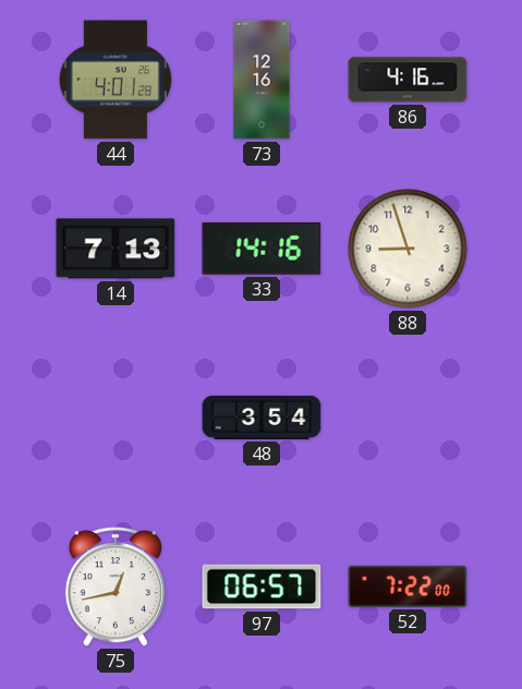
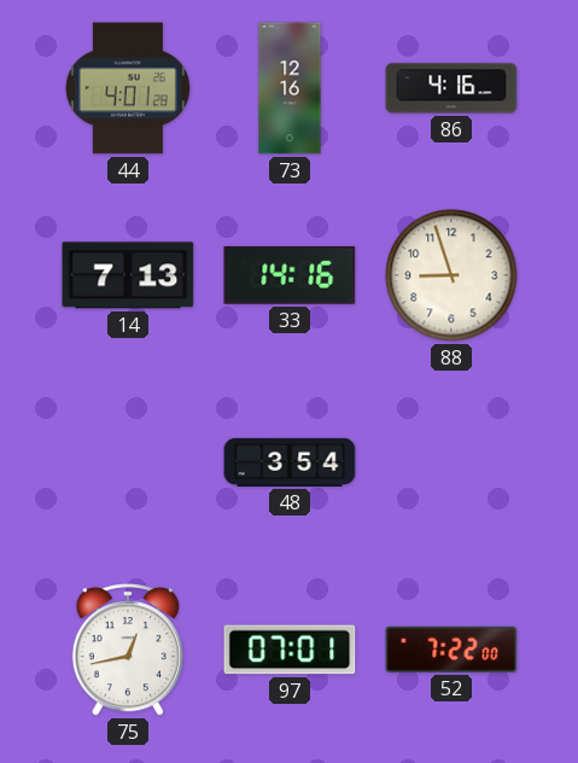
97: 06:57 -> 07:01
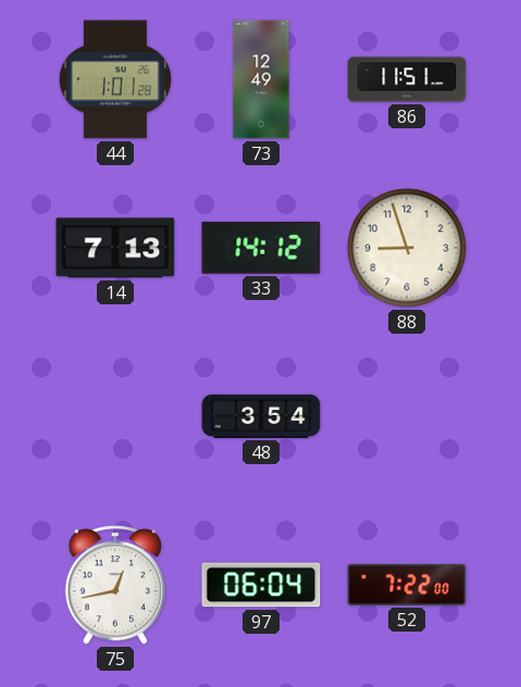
44: 4:01 -> 1:01
73: 12:16 -> 12:49
86: 4:16 -> 11:51
33: 14:16 -> 14:12
97: 07:01 -> 06:04
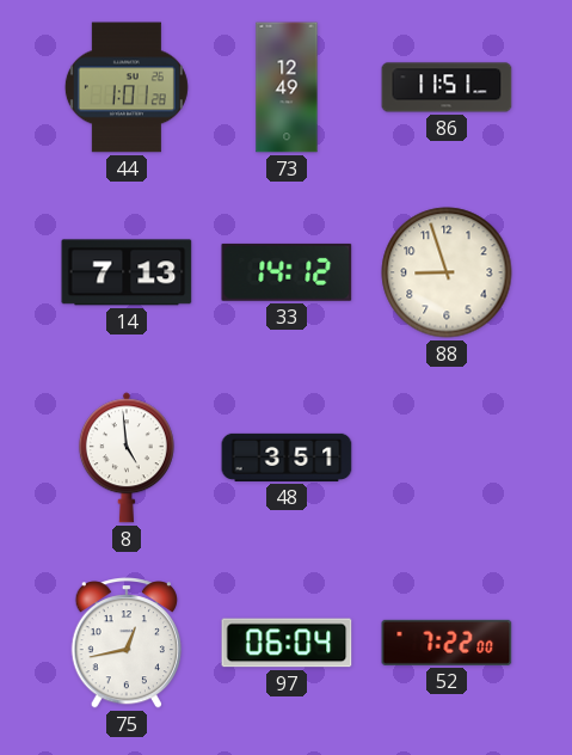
8: none -> 4:59
48: 3:54 -> 3:51
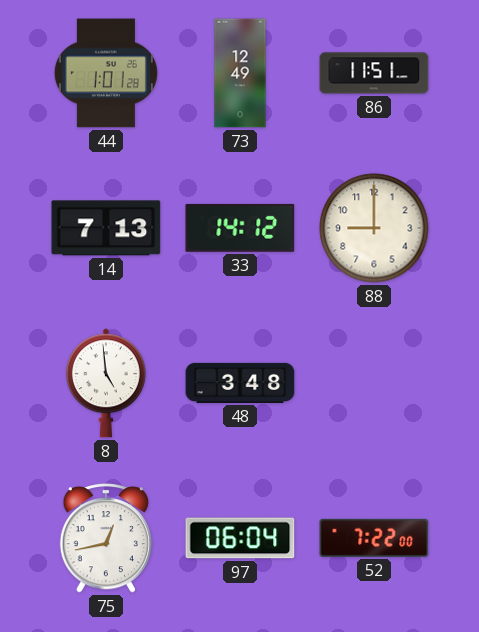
88: 8:57 -> 9:00
48: 3:51 -> 3:48
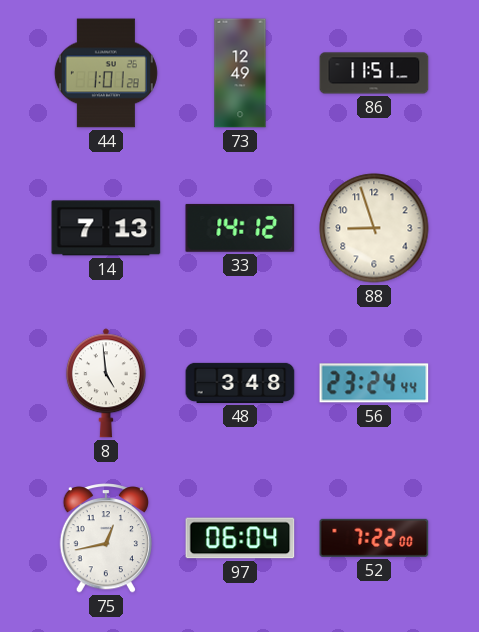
88: 9:00 -> 8:57
56: none -> 23:24
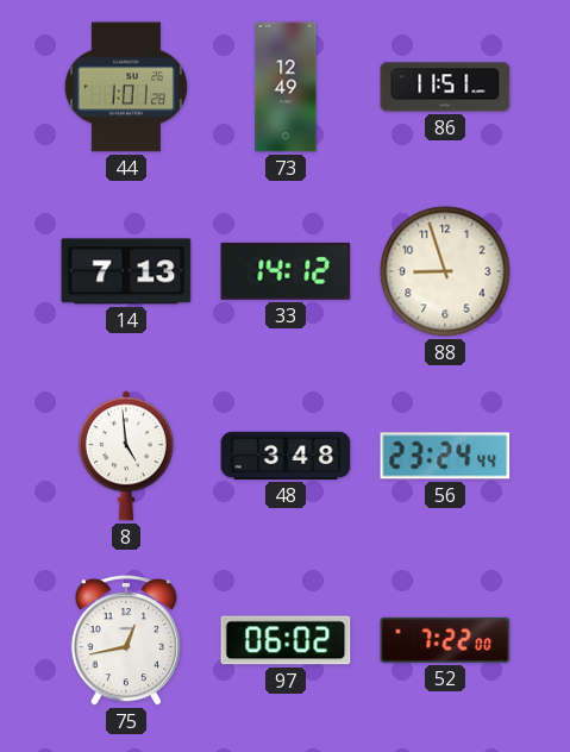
97: 06:04 -> 06:02
